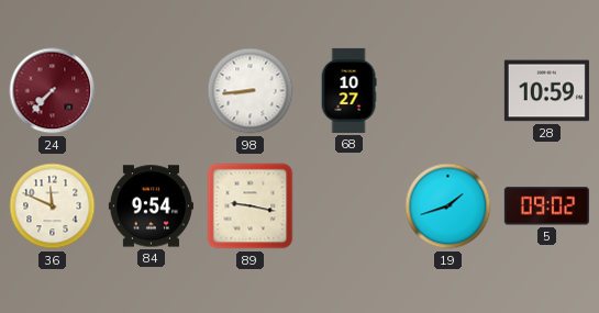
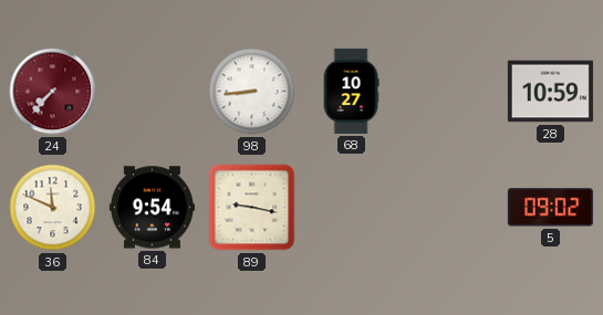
19: 1:42 -> none
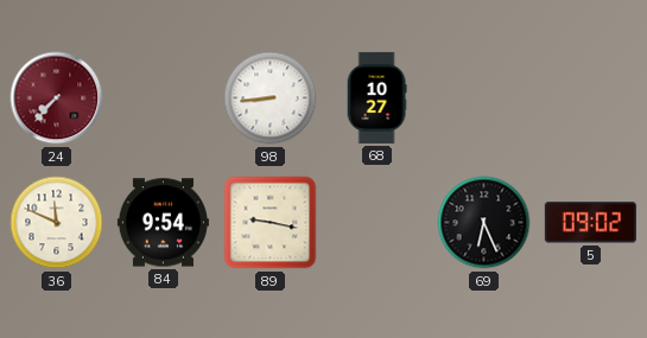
28: 10:59 -> none
69: none -> 6:26
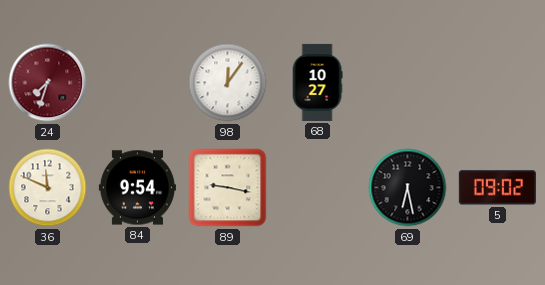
24: 7:37 -> 7:33
98: 8:44 -> 12:06
69: 6:26 -> 6:28
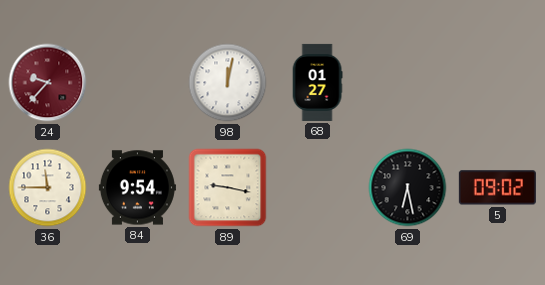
24: 7:33 -> 9:37
98: 12:06 -> 12:02
68: 10:27 -> 01:27
36: 11:49 -> 11:45
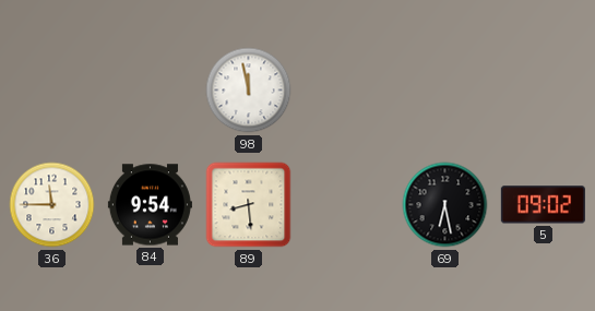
24: 9:37 -> none
98: 12:02 -> 11:58
68: 01:27 -> none
89: 9:17 -> 8:29
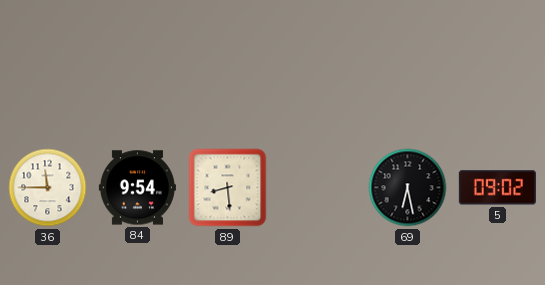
98: 11:58 -> none
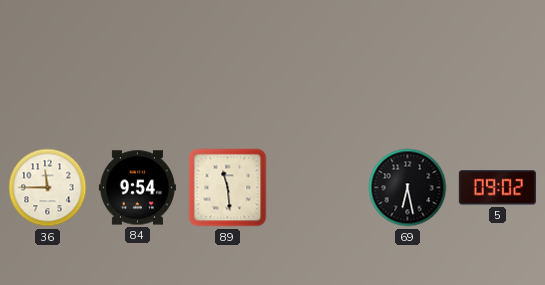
89: 8:29 -> 11:29
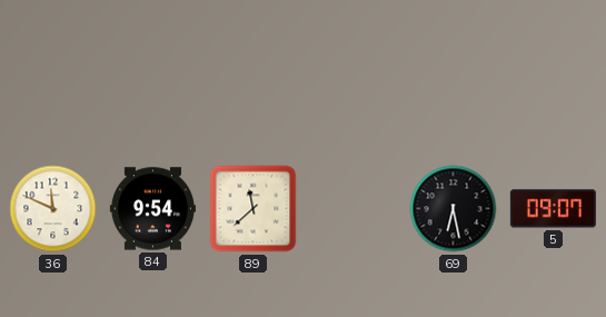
36: 11:45 -> 11:49
89: 11:29 -> 11:38
5: 09:02 -> 09:07
